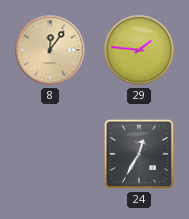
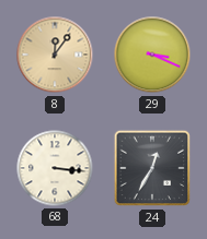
29: 1:46 -> 3:19
68: none -> 3:16
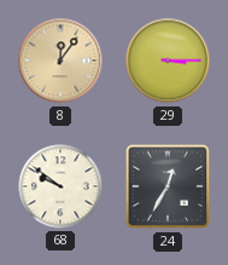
29: 3:19 -> 3:15
68: 3:16 -> 9:51
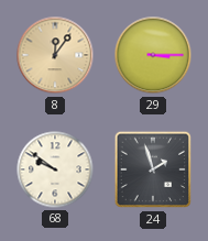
24: 12:35 -> 1:57
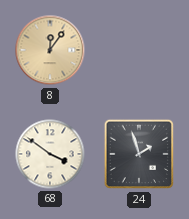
29: 3:15 -> none
68: 9:51 -> 3:51
